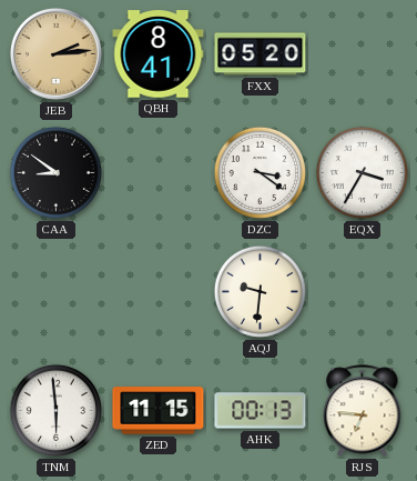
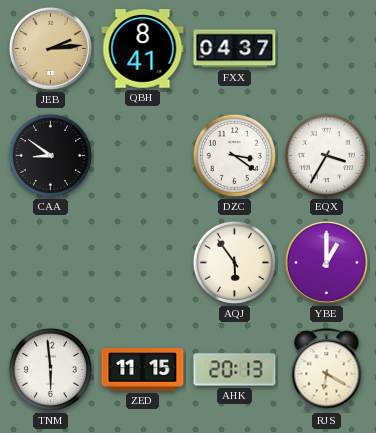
FXX: 05:20 -> 04:37
AQJ: 9:31 -> 5:54
YBE: none -> 1:00
AHK: 00:13 -> 20:13
RJS: 6:46 -> 6:20
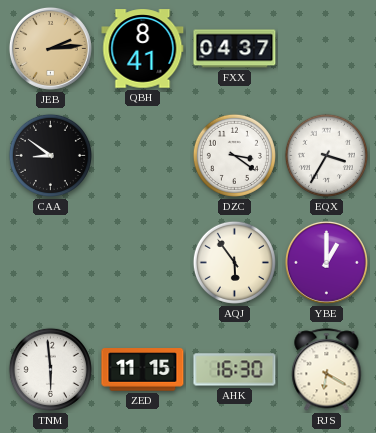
AHK: 20:13 -> 16:30
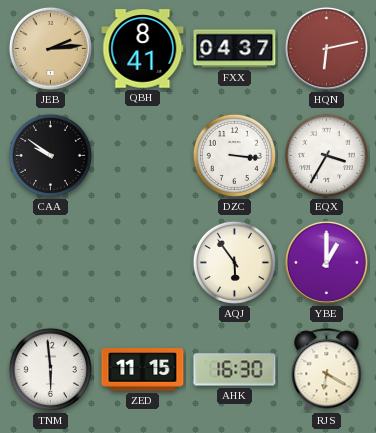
HQN: none -> 6:13
CAA: 8:51 -> 9:51
DZC: 3:21 -> 3:16
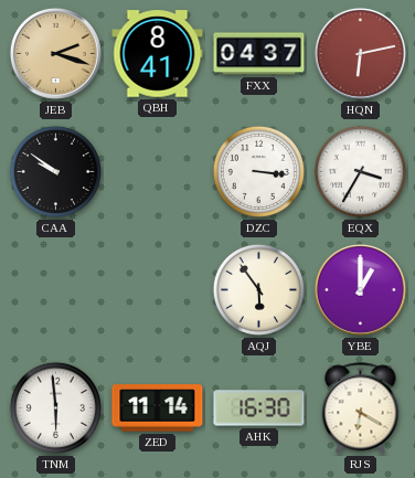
JEB: 2:14 -> 2:18
ZED: 11:15 -> 11:14
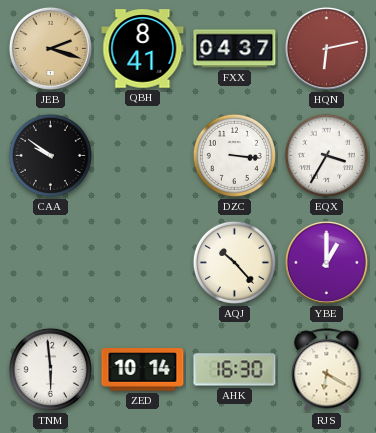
AQJ: 5:54 -> 10:23
ZED: 11:14 -> 10:14
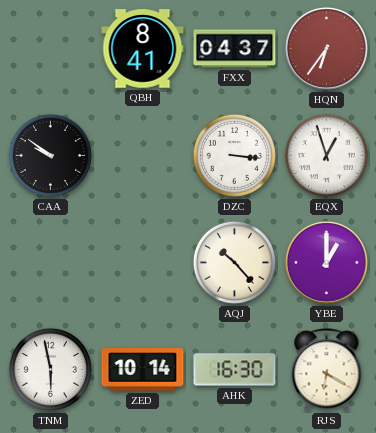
JEB: 2:18 -> none
HQN: 6:13 -> 6:36
EQX: 3:35 -> 12:57
TNM: 5:59 -> 5:58
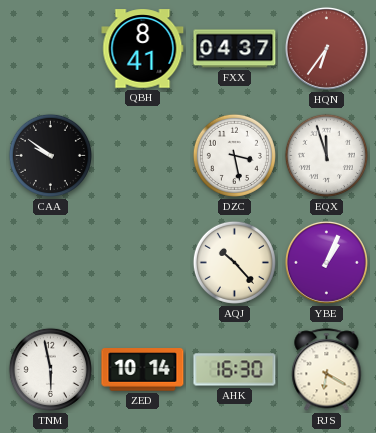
DZC: 3:16 -> 3:28
EQX: 12:57 -> 11:57
YBE: 1:00 -> 1:04
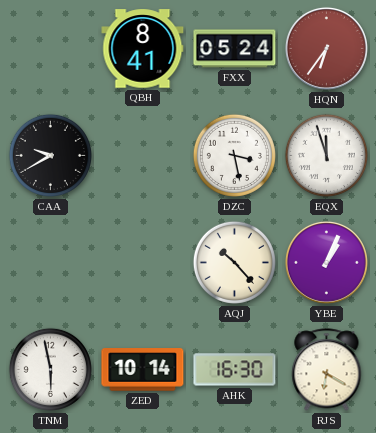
FXX: 04:37 -> 05:24
CAA: 9:51 -> 9:40
